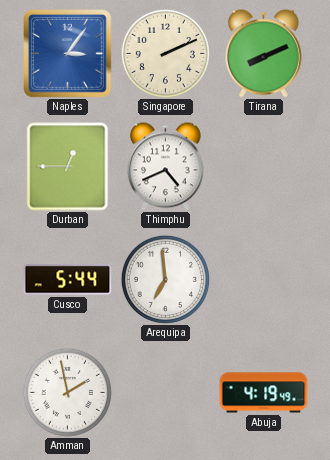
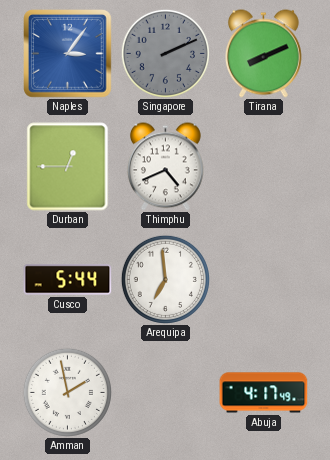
Singapore dial: cream -> grey
Abuja: 4:19 -> 4:17
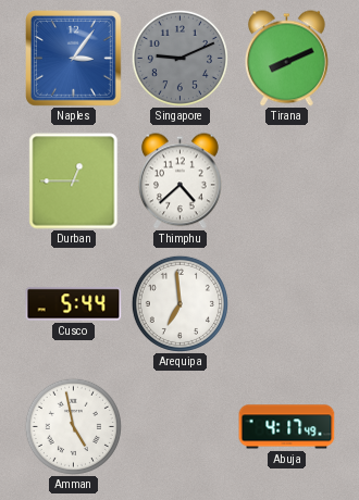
Singapore: 2:11 -> 9:11
Thimphu: 4:41 -> 4:38
Amman: 1:58 -> 4:58
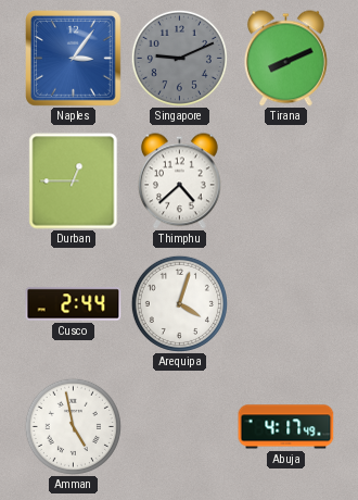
Cusco: 5:44 -> 2:44
Arequipa: 6:59 -> 4:03
